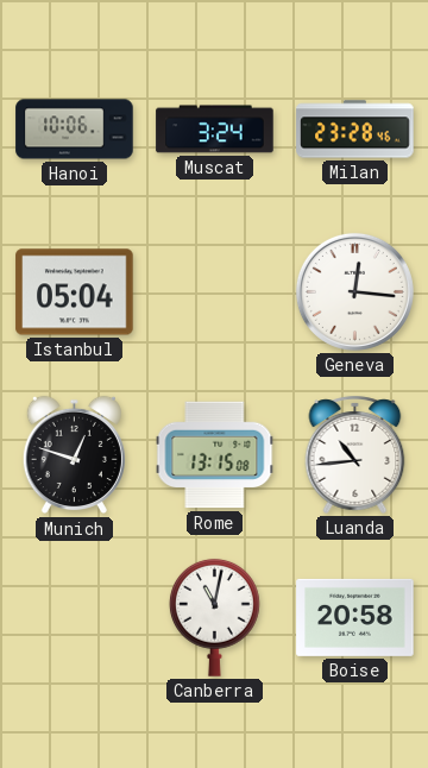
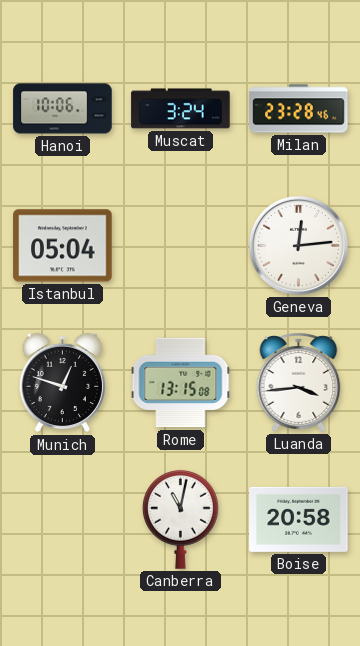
Geneva: 12:16 -> 12:14
Luanda: 10:44 -> 3:44
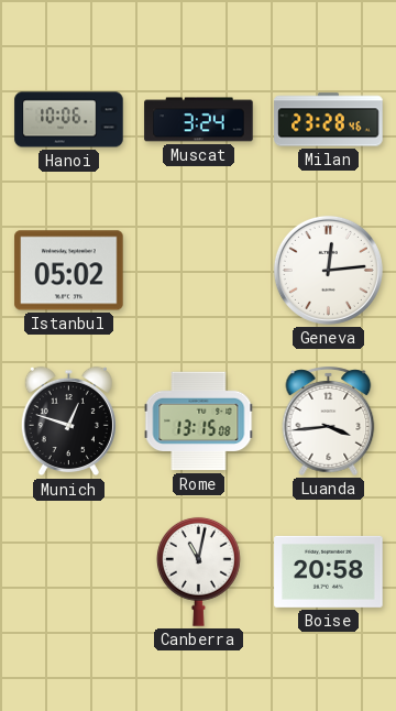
Istanbul: 05:04 -> 05:02
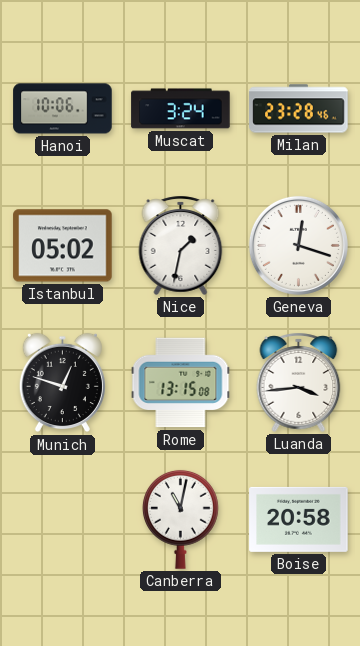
Nice: none -> 1:32
Geneva: 12:14 -> 12:18
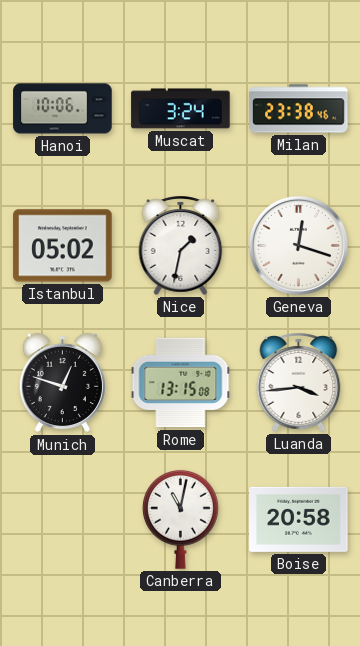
Milan: 23:28 -> 23:38
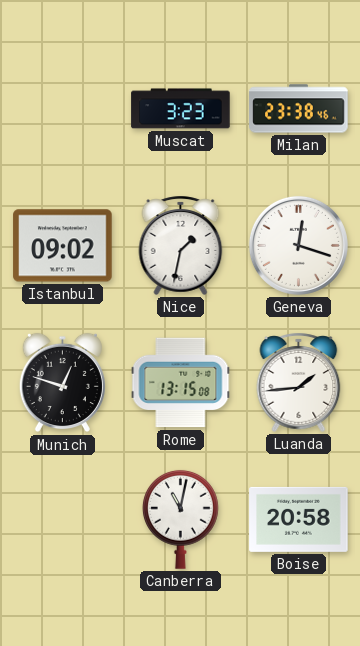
Hanoi: 10:06 -> none
Muscat: 3:24 -> 3:23
Istanbul: 05:02 -> 09:02
Luanda: 3:44 -> 1:44
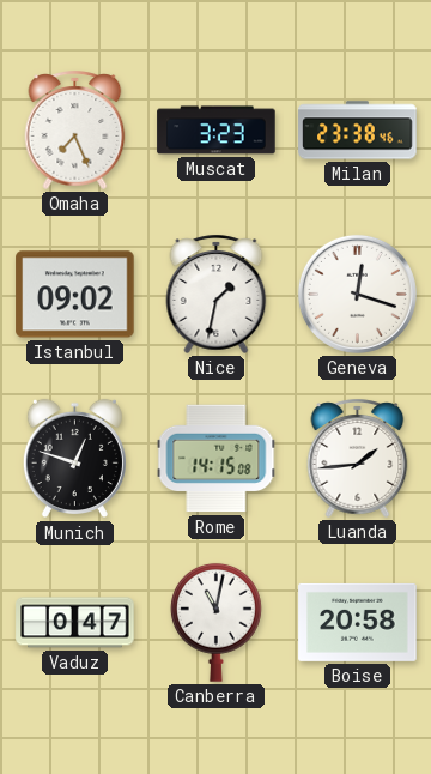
Omaha: none -> 7:26
Rome: 13:15 -> 14:15
Vaduz: none -> 0:47
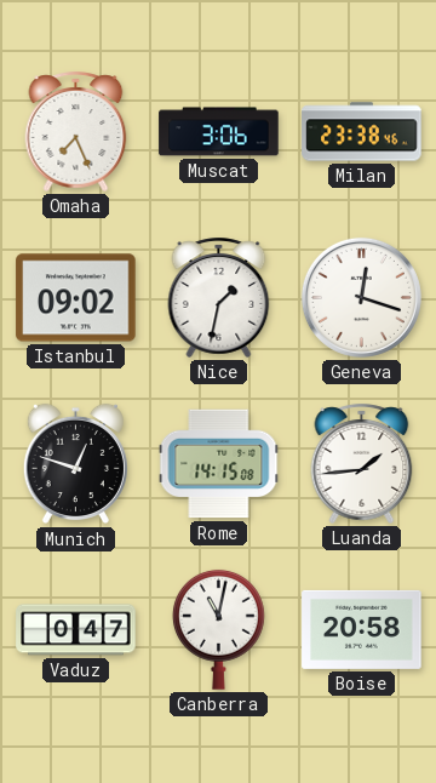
Muscat: 3:23 -> 3:06
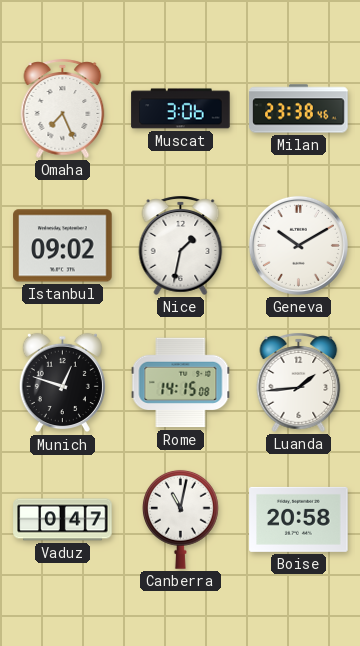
Geneva: 12:18 -> 10:10
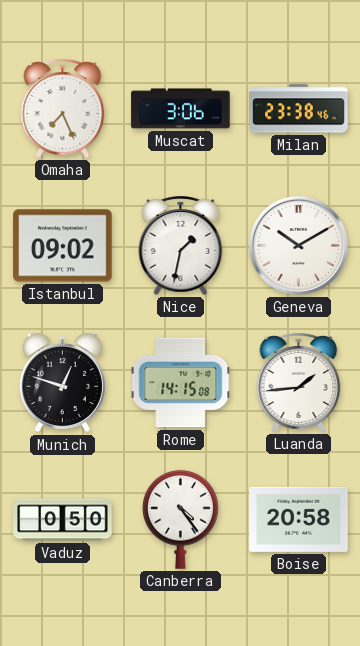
Vaduz: 0:47 -> 0:50
Canberra: 11:02 -> 4:24
